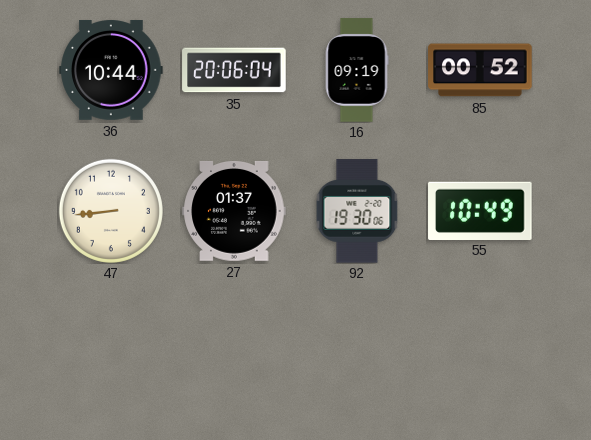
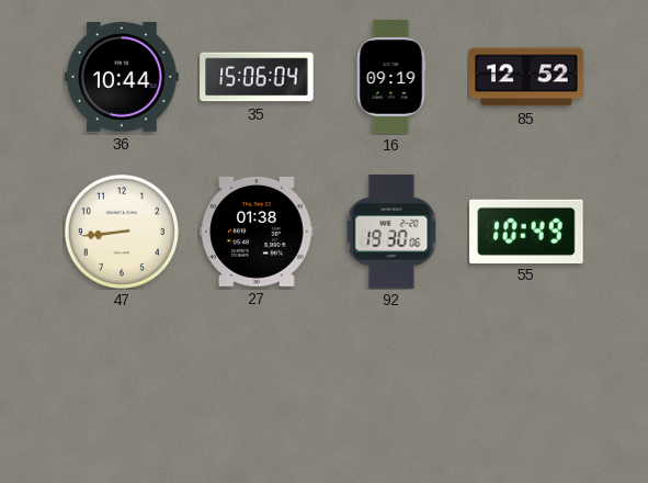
35: 20:06 -> 15:06
85: 00:52 -> 12:52
27: 01:37 -> 01:38
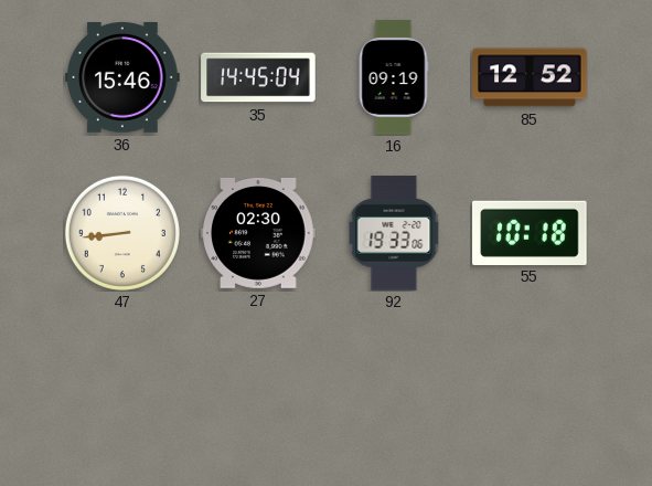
36: 10:44 -> 15:46
35: 15:06 -> 14:45
27: 01:38 -> 02:30
92: 19:30 -> 19:33
55: 10:49 -> 10:18
